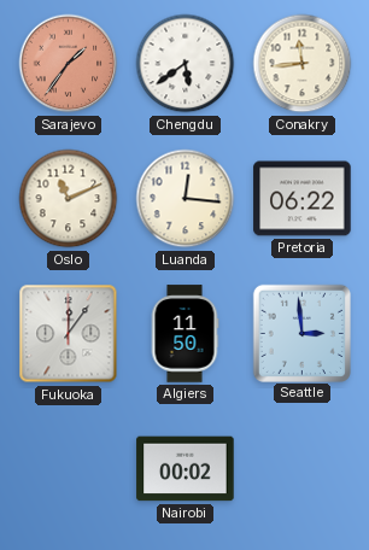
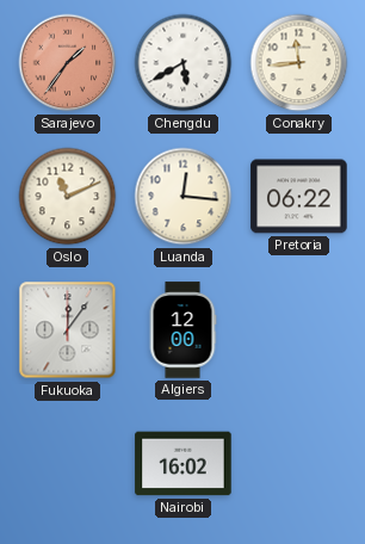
Chengdu: 5:39 -> 5:40
Algiers: 11:50 -> 12:00
Seattle: 2:59 -> none
Nairobi: 00:02 -> 16:02
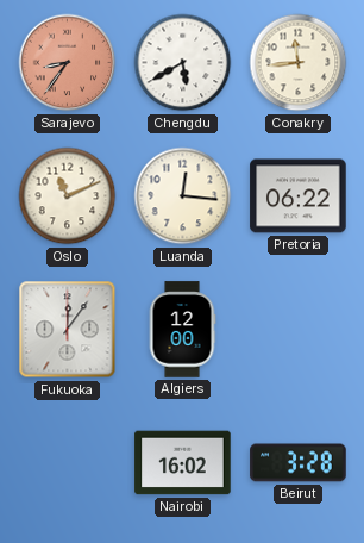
Sarajevo: 1:36 -> 8:36
Beirut: none -> 3:28
